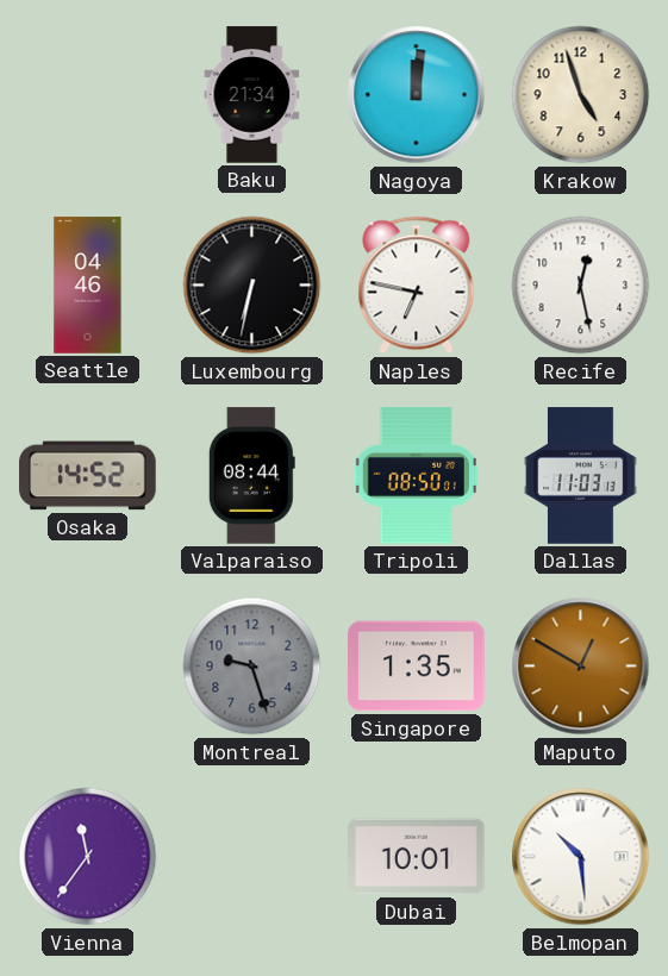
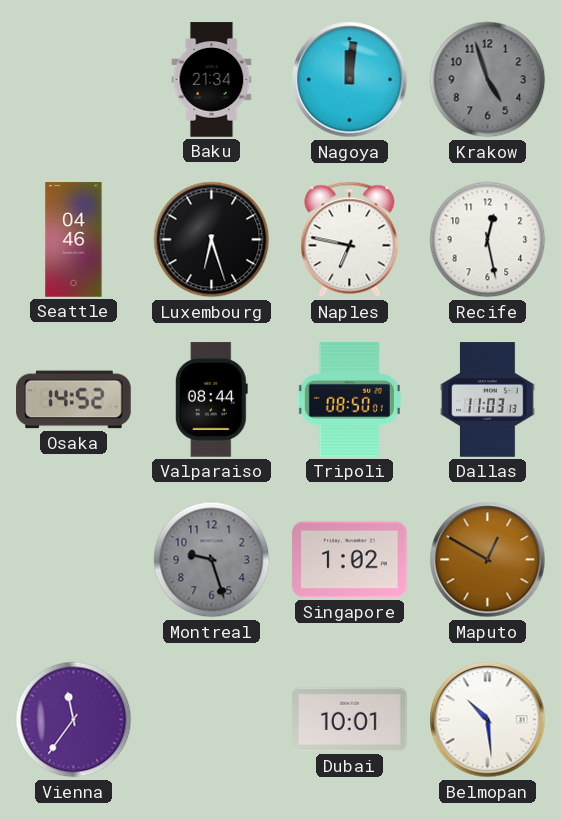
Krakow dial: cream -> grey
Luxembourg: 6:32 -> 6:27
Singapore: 1:35 -> 1:02
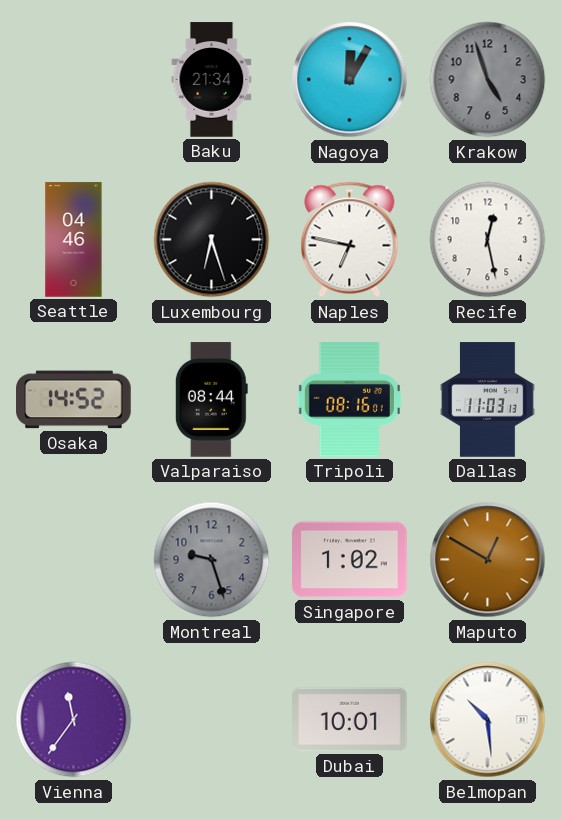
Nagoya: 12:01 -> 12:05
Tripoli: 08:50 -> 08:16
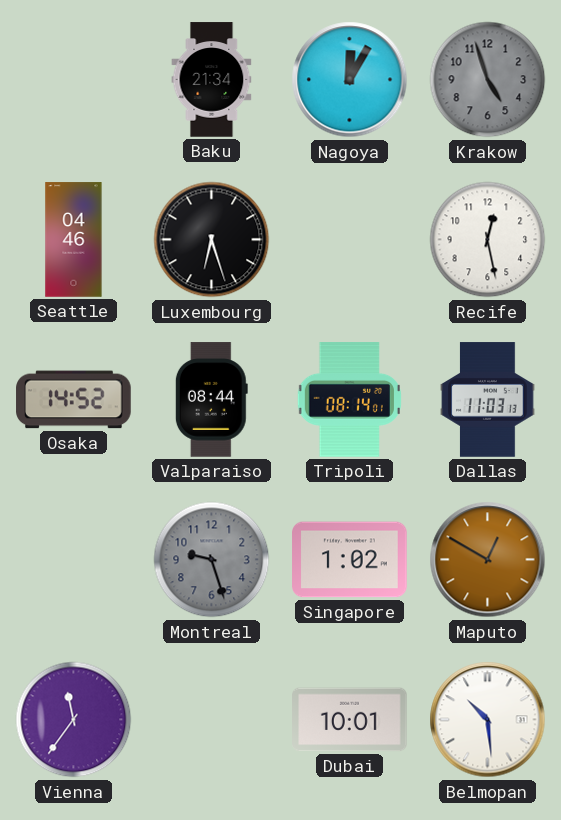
Naples: 6:47 -> none
Tripoli: 08:16 -> 08:14
